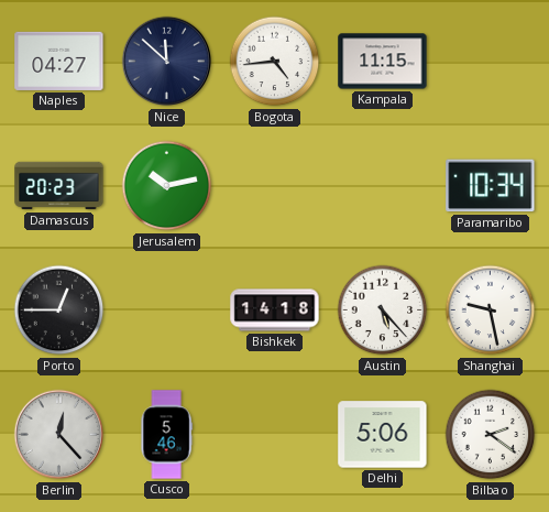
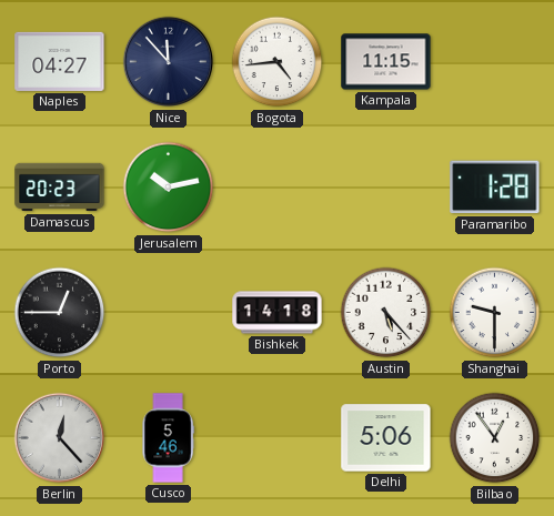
Nice: 11:52 -> 11:53
Paramaribo: 10:34 -> 1:28
Shanghai: 9:28 -> 9:30
Bilbao: 2:21 -> 12:54
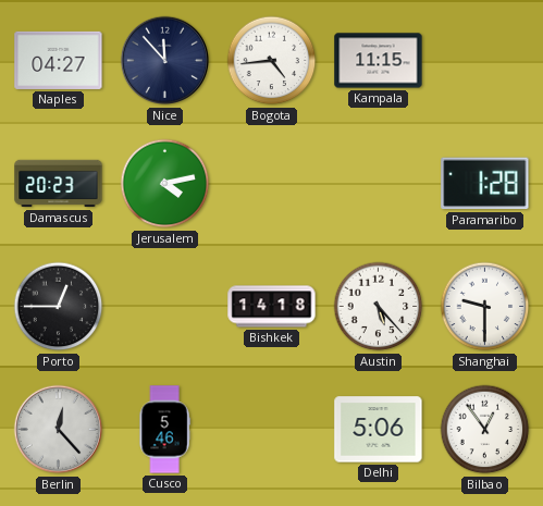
Jerusalem: 10:13 -> 4:13
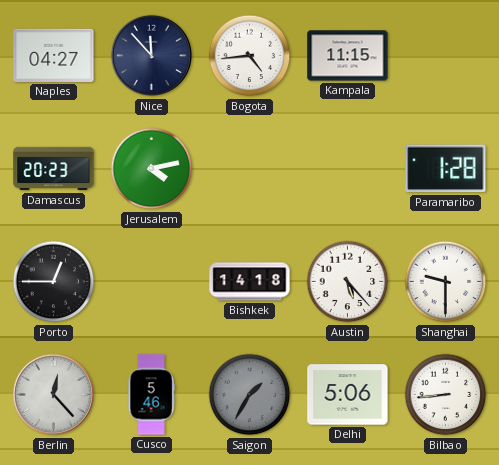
Saigon: none -> 1:35
Bilbao: 12:54 -> 8:44
